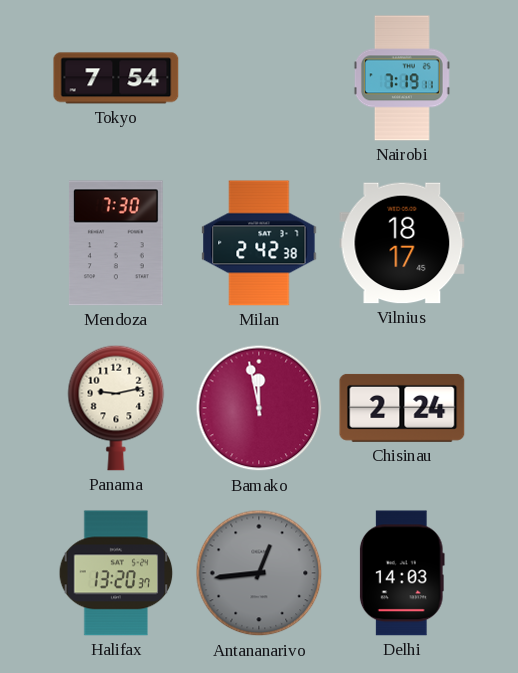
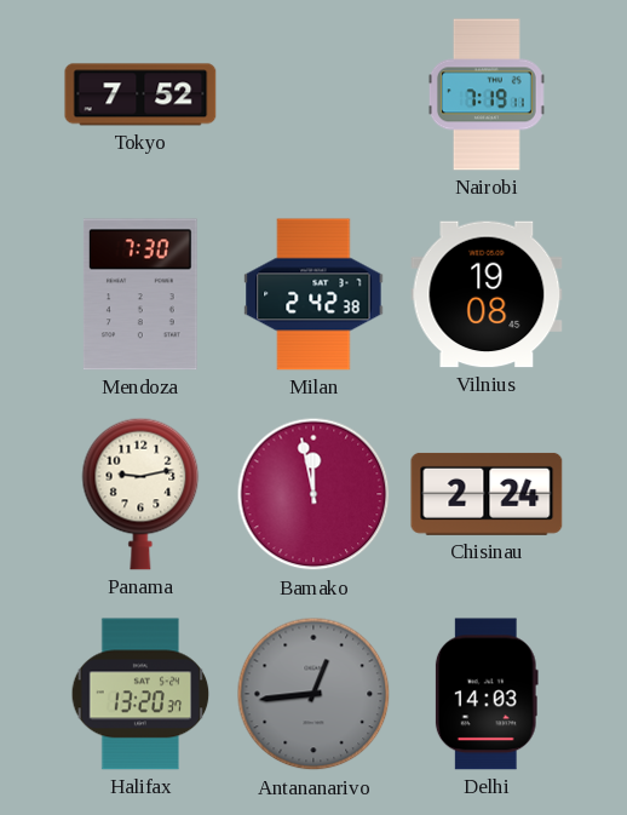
Tokyo: 7:54 -> 7:52
Vilnius: 18:17 -> 19:08
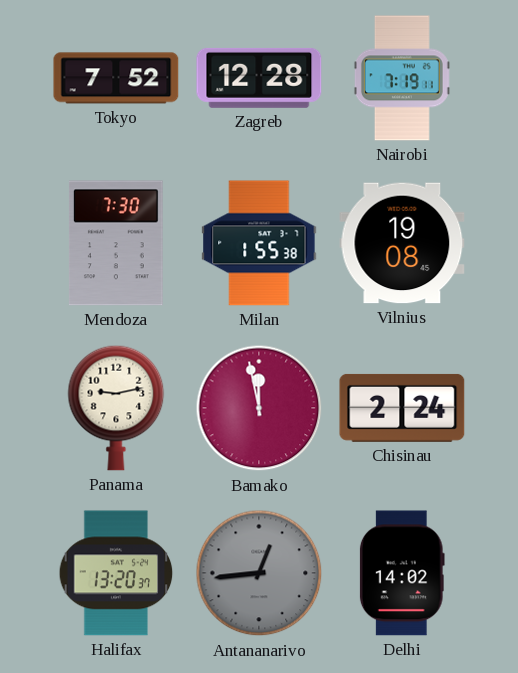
Zagreb: none -> 12:28
Milan: 2:42 -> 1:55
Delhi: 14:03 -> 14:02
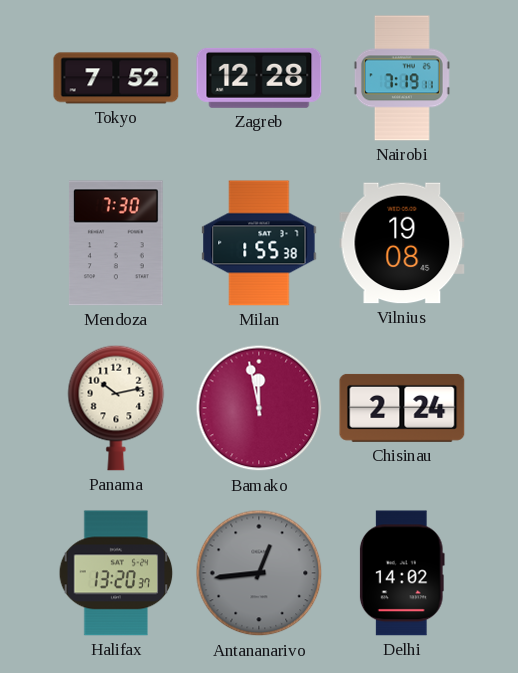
Panama: 9:13 -> 10:13
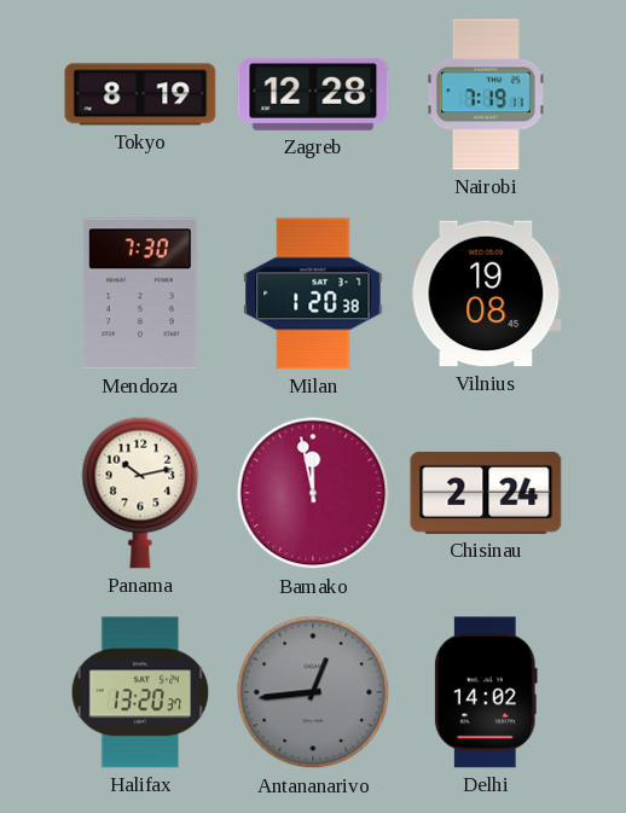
Tokyo: 7:52 -> 8:19
Milan: 1:55 -> 1:20
